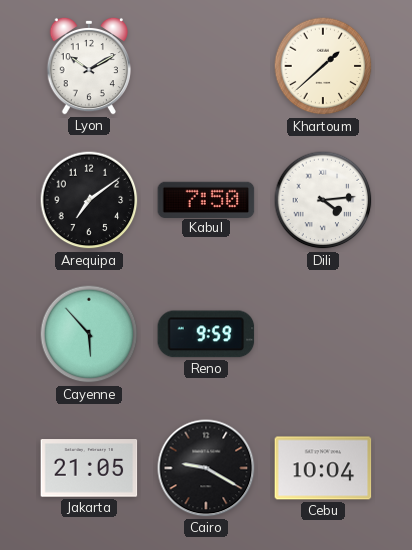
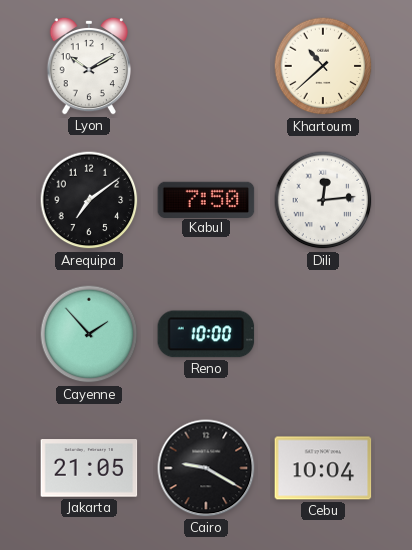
Khartoum: 1:38 -> 10:38
Dili: 4:14 -> 12:14
Cayenne: 5:53 -> 1:53
Reno: 9:59 -> 10:00
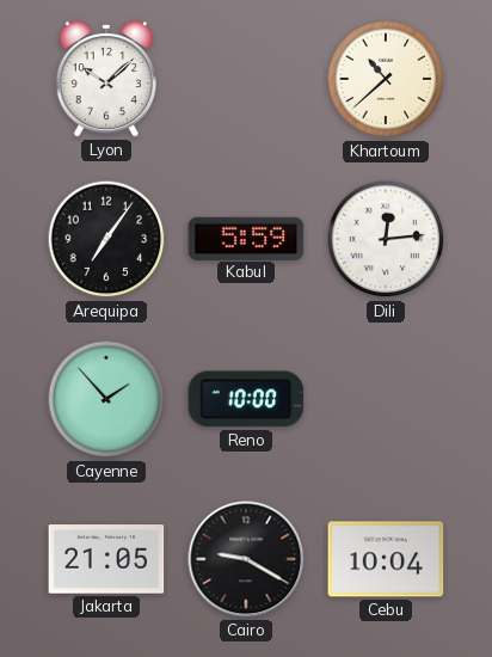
Lyon: 10:10 -> 10:08
Arequipa: 7:09 -> 7:06
Kabul: 7:50 -> 5:59
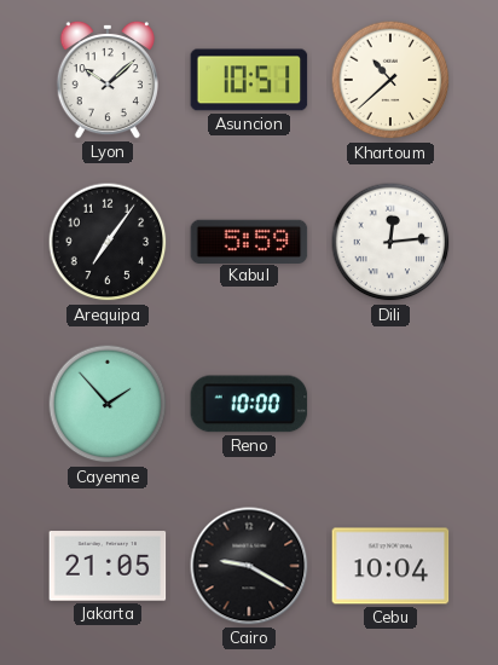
Asuncion: none -> 10:51
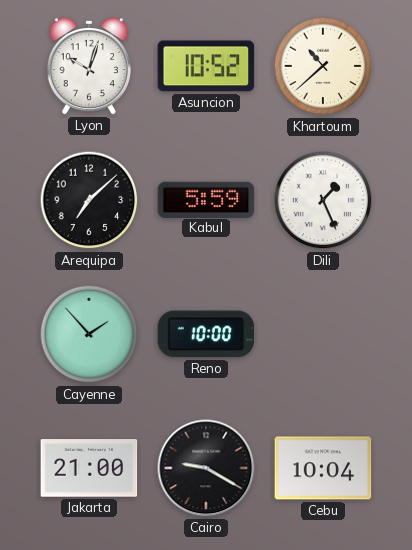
Lyon: 10:08 -> 10:03
Asuncion: 10:51 -> 10:52
Arequipa: 7:06 -> 7:08
Dili: 12:14 -> 1:26
Jakarta: 21:05 -> 21:00
